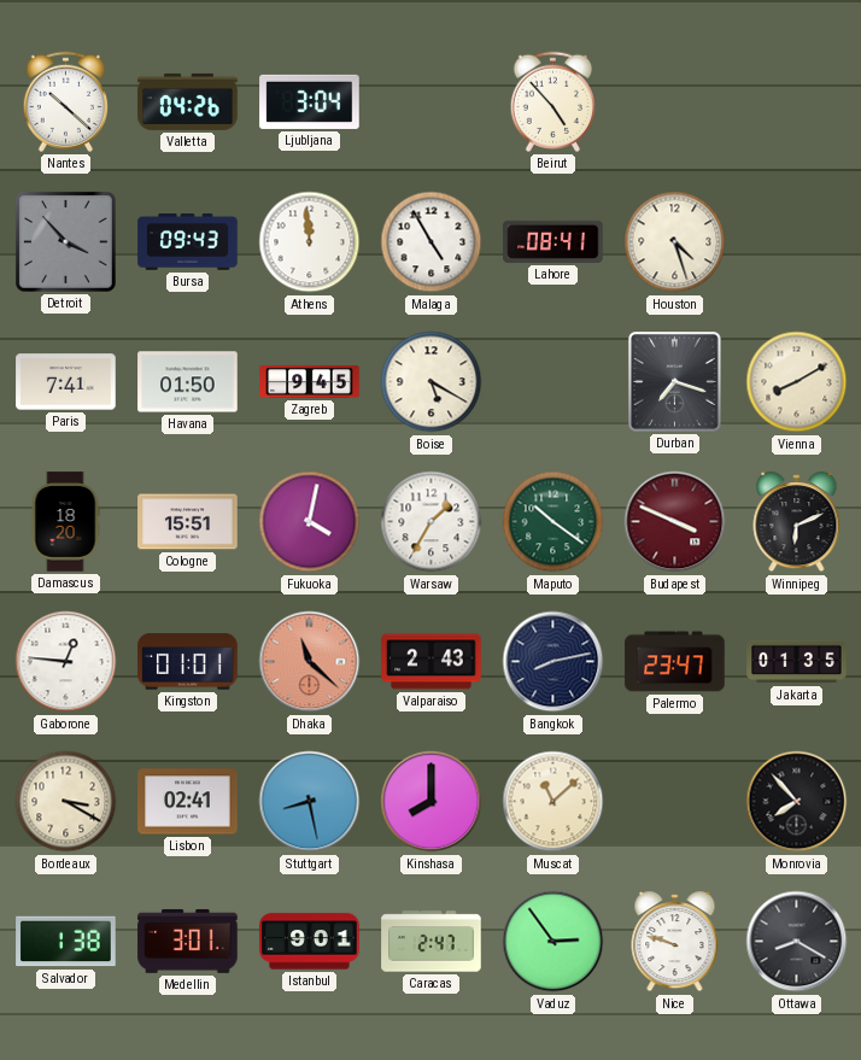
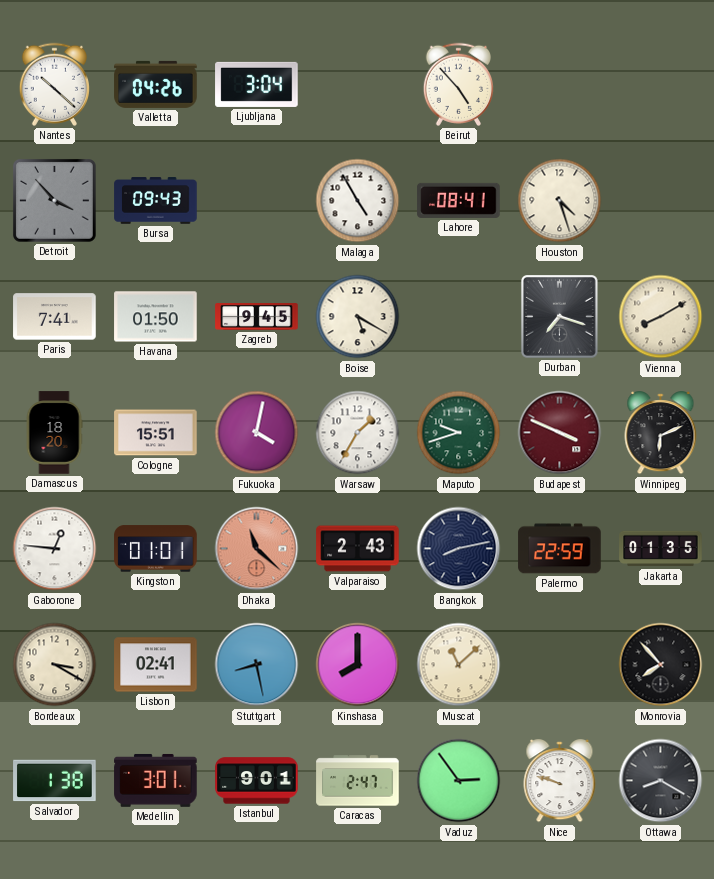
Athens: 11:59 -> none
Maputo: 10:21 -> 9:42
Palermo: 23:47 -> 22:59
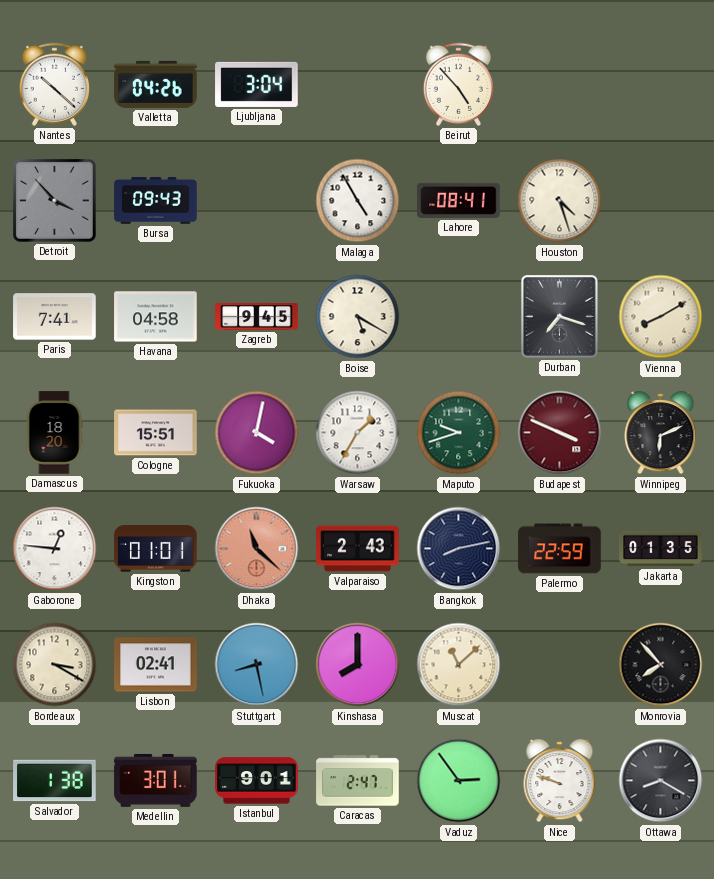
Havana: 01:50 -> 04:58
